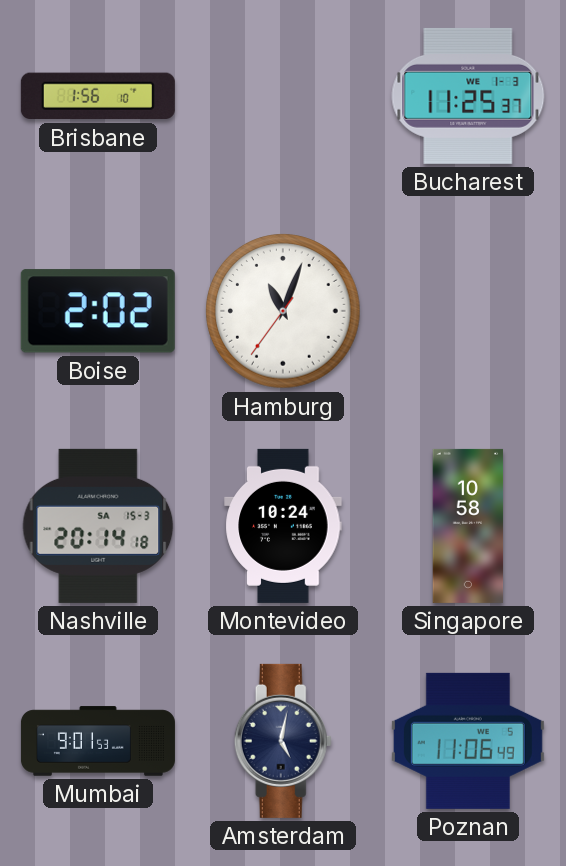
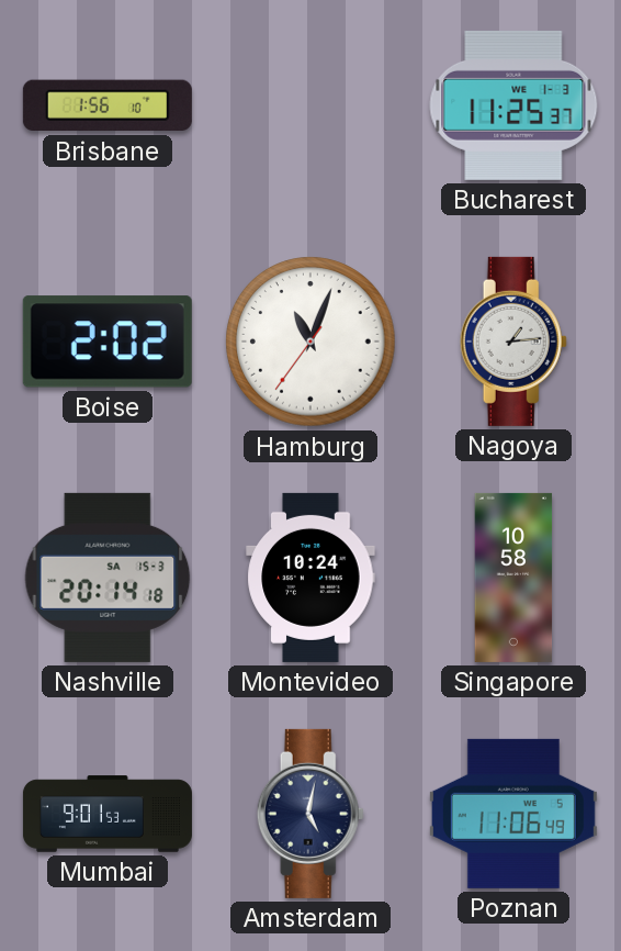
Nagoya: none -> 1:14
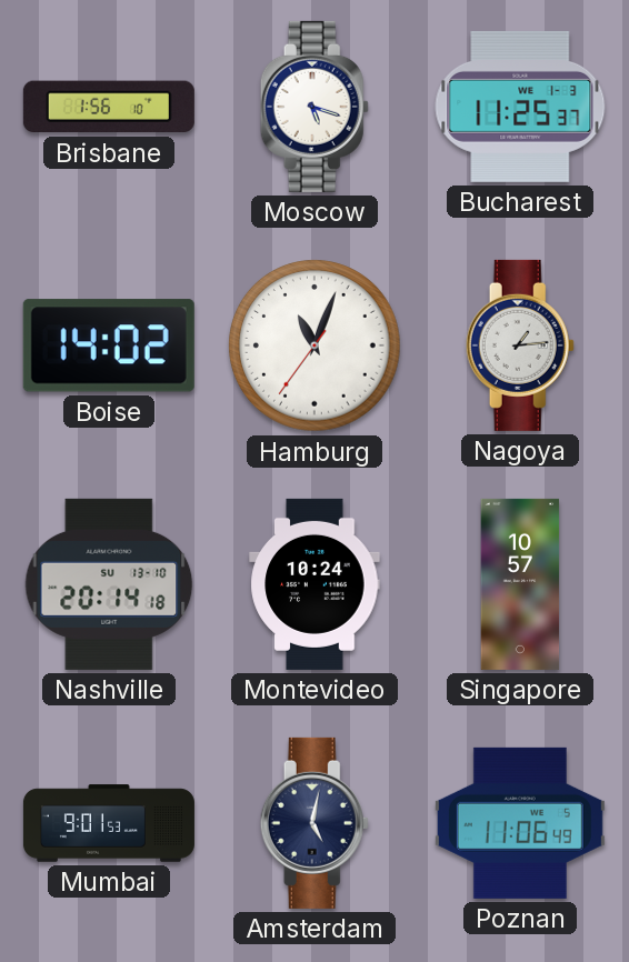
Moscow: none -> 5:18
Boise: 2:02 -> 14:02
Nashville date: SA 15-3 -> SU 13-10
Singapore: 10:58 -> 10:57
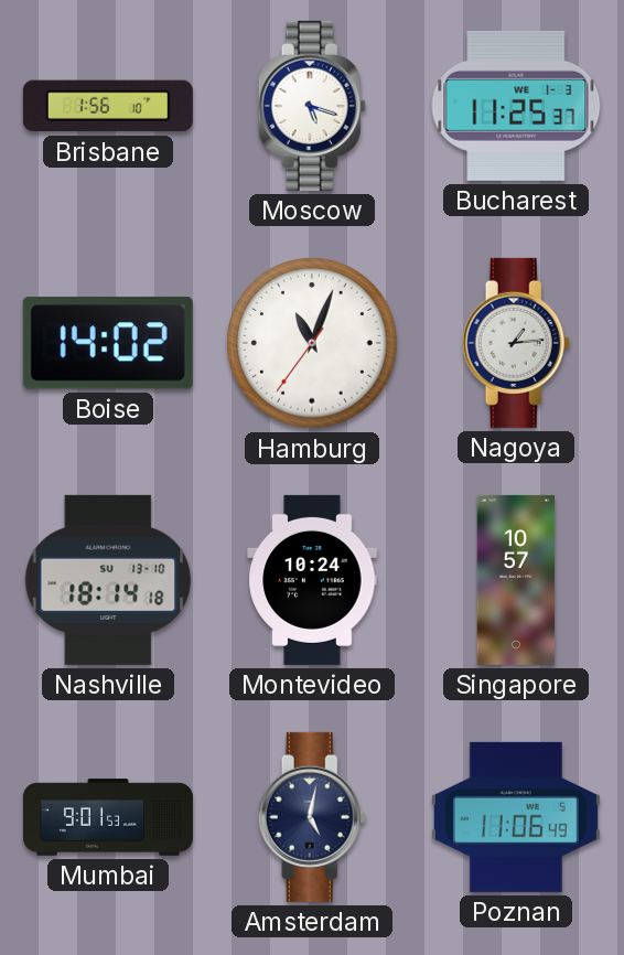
Nashville: 20:14 -> 18:14
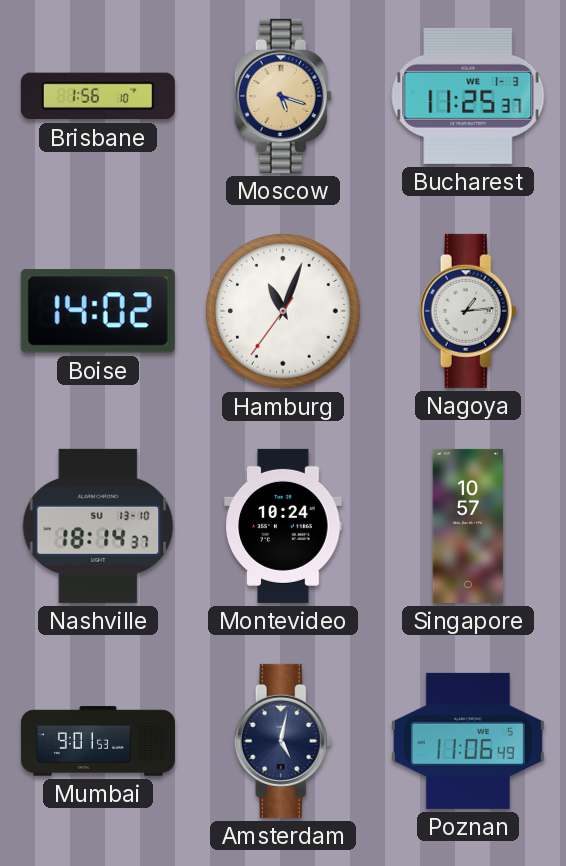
Moscow dial: white -> champagne
Nashville: 18:14:18 -> 18:14:37
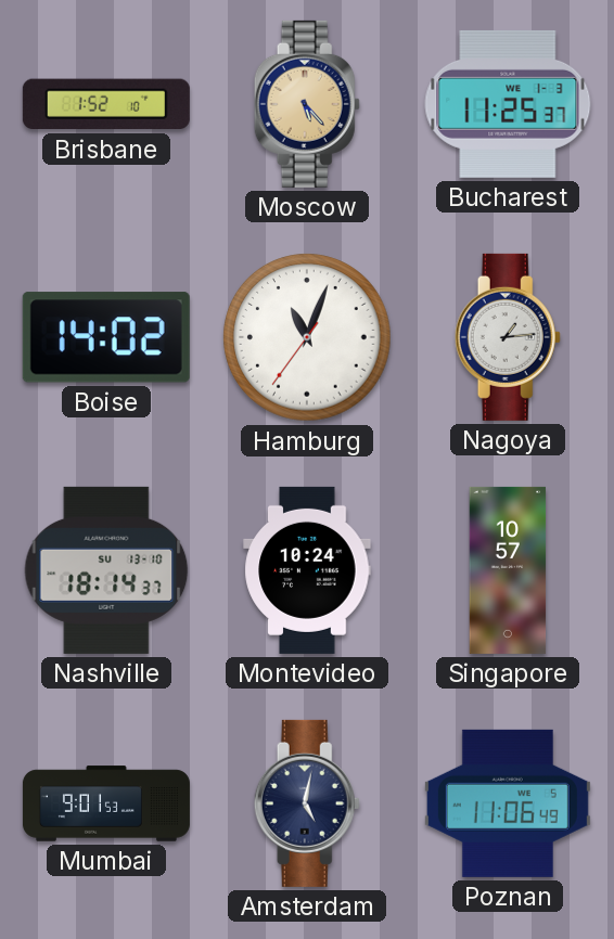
Brisbane: 1:56 -> 1:52
Moscow: 5:18 -> 5:23
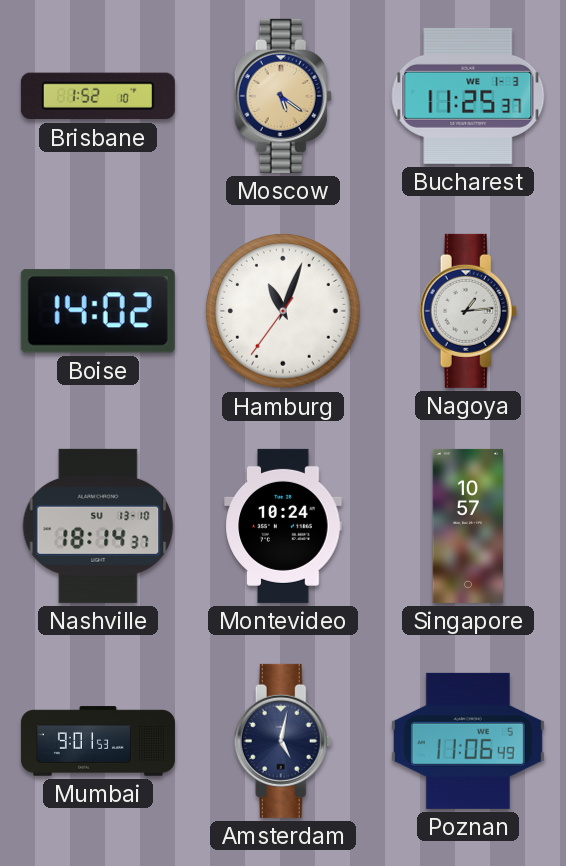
Moscow: 5:23 -> 5:21
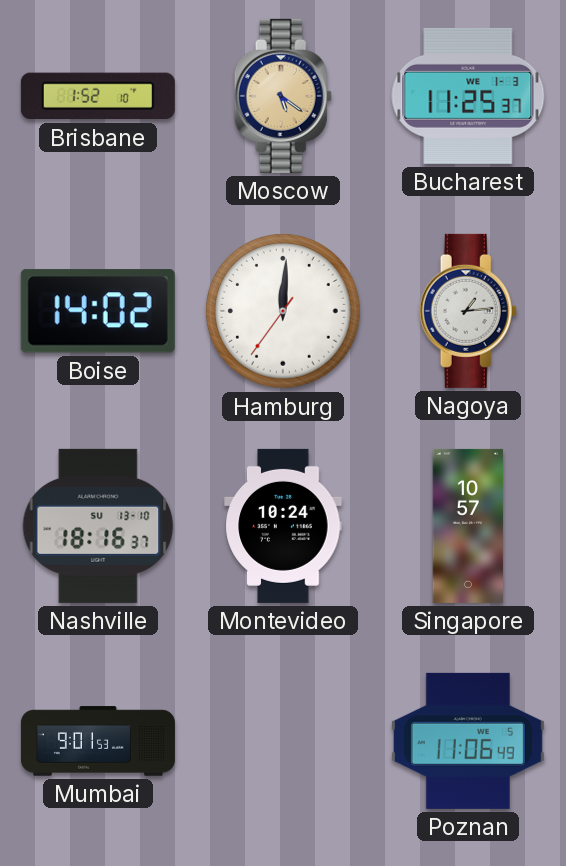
Hamburg: 11:03 -> 12:00
Nashville: 18:14 -> 18:16
Amsterdam: 5:02 -> none
